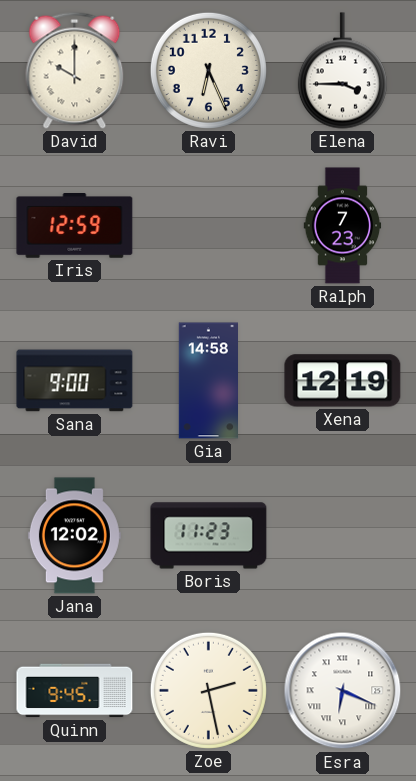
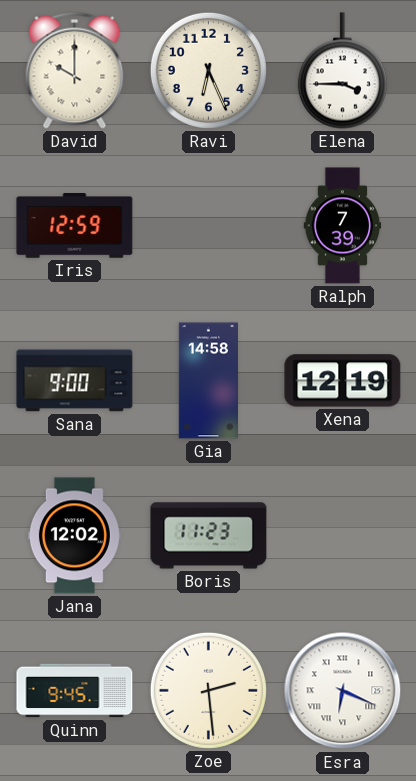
Ralph: 7:23 -> 7:39
Zoe: 2:28 -> 2:29
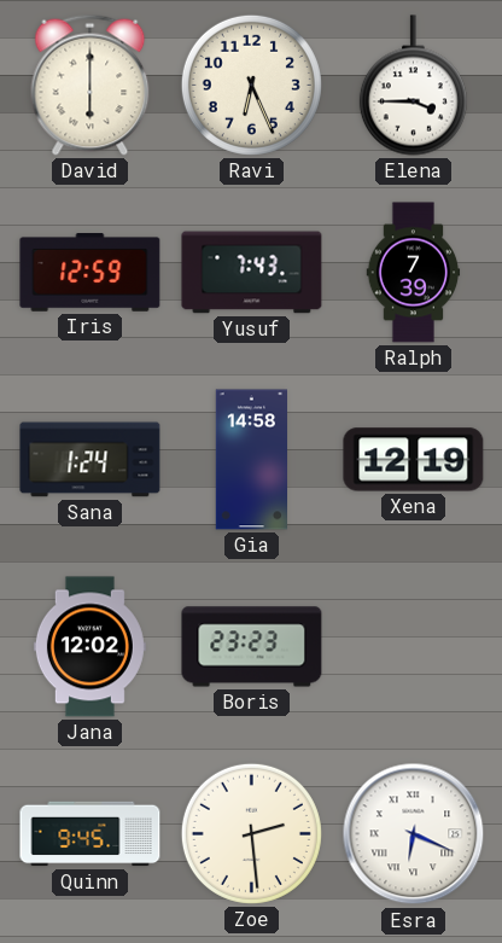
David: 10:00 -> 6:00
Yusuf: none -> 7:43
Sana: 9:00 -> 1:24
Boris: 11:23 -> 23:23
